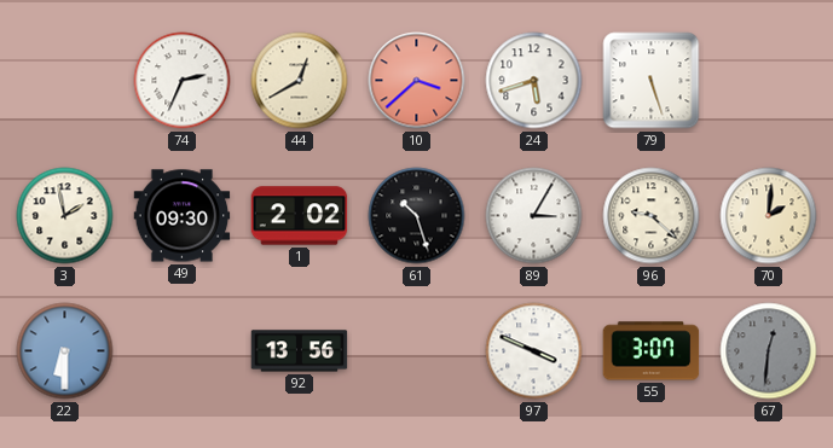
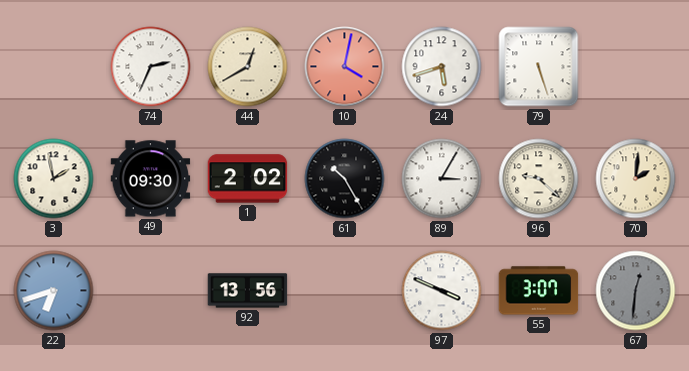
10: 3:38 -> 4:02
61: 10:27 -> 10:25
22: 6:30 -> 6:42
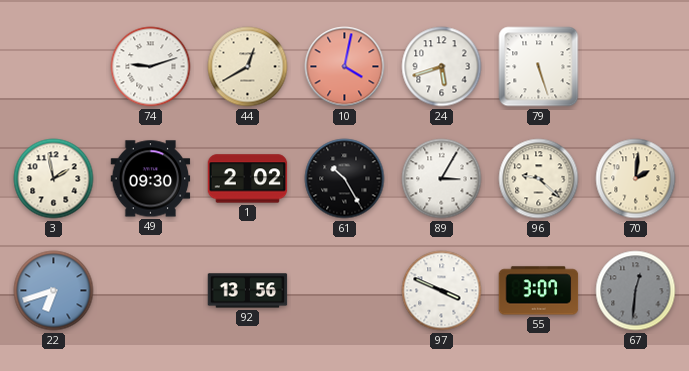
74: 2:34 -> 9:12
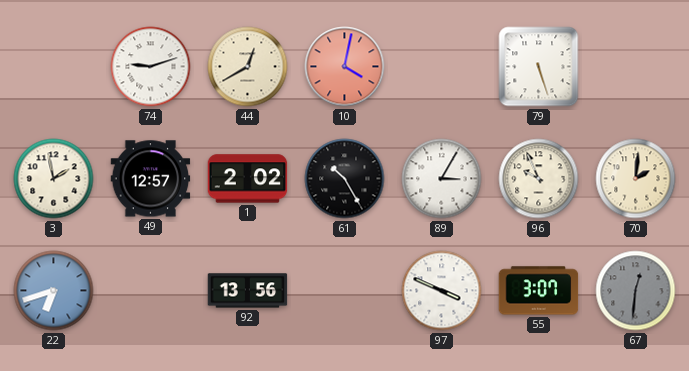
24: 5:42 -> none
49: 09:30 -> 12:57
96: 9:22 -> 9:56
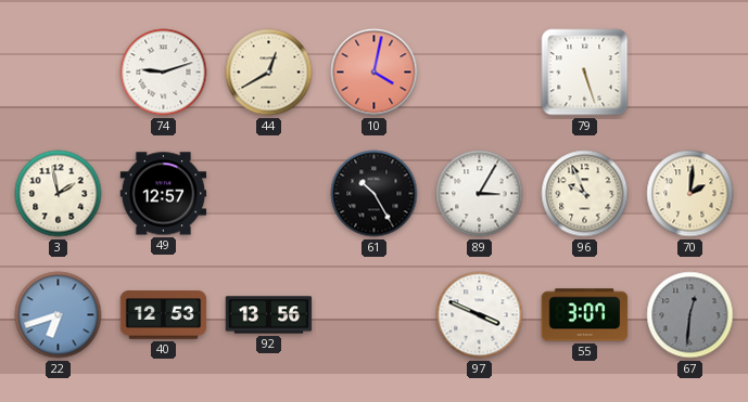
1: 2:02 -> none
40: none -> 12:53
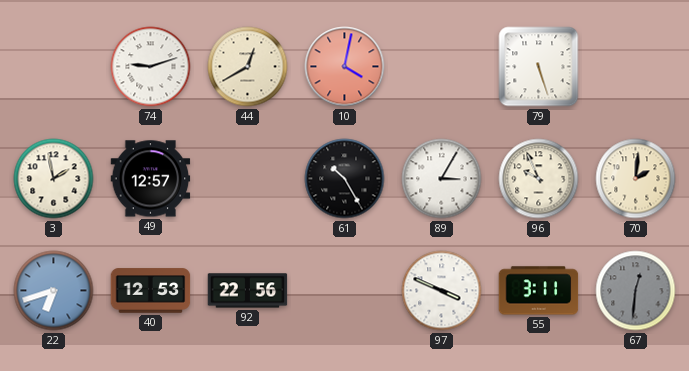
92: 13:56 -> 22:56
55: 3:07 -> 3:11
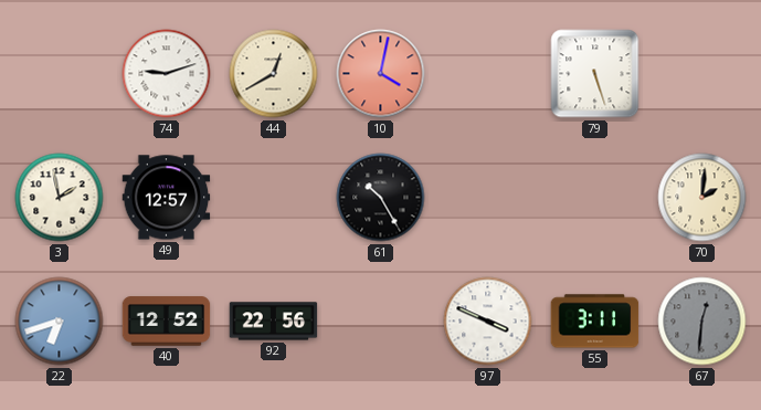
89: 3:05 -> none
96: 9:56 -> none
40: 12:53 -> 12:52
